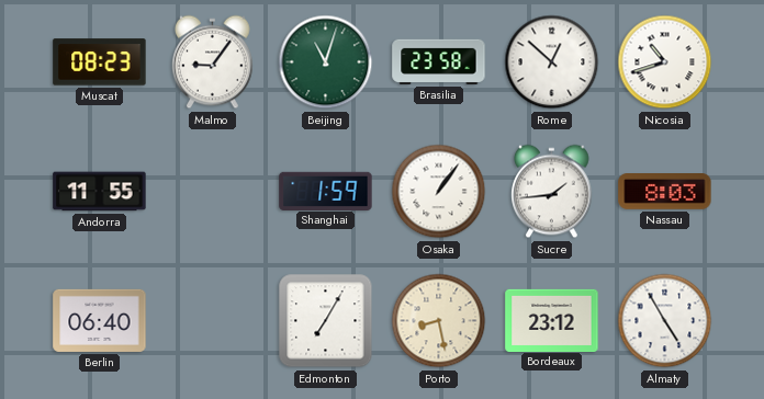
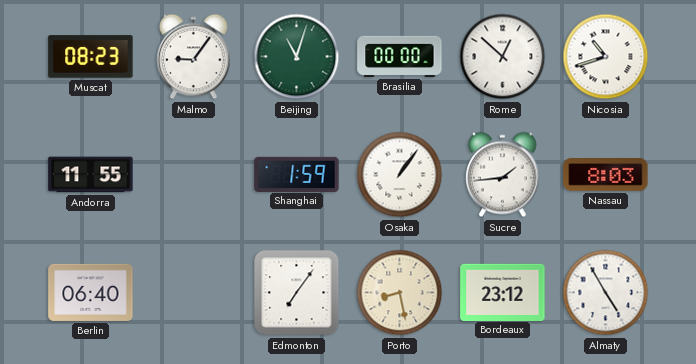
Brasilia: 23:58 -> 00:00
Edmonton: 7:05 -> 7:06
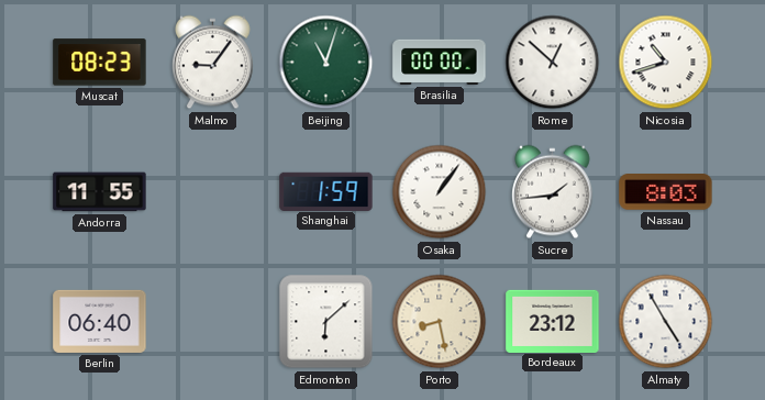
Edmonton: 7:06 -> 6:08
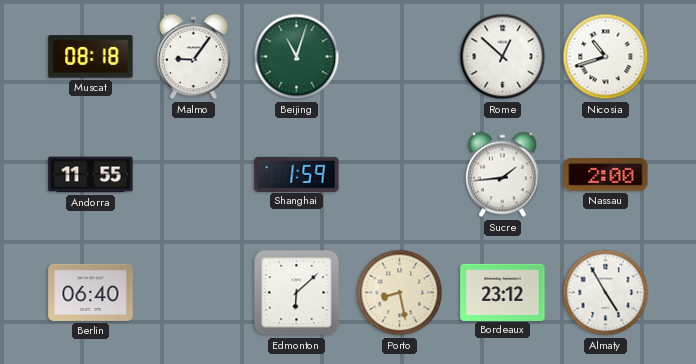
Muscat: 08:23 -> 08:18
Brasilia: 00:00 -> none
Osaka: 1:06 -> none
Nassau: 8:03 -> 2:00
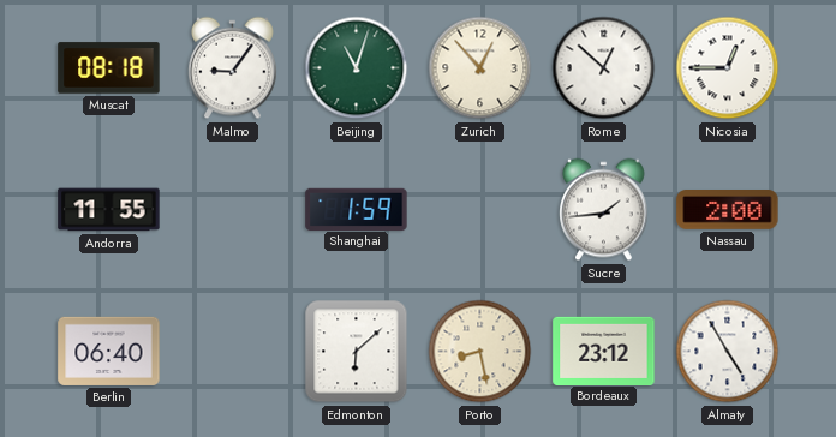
Zurich: none -> 12:53
Nicosia: 10:42 -> 12:45
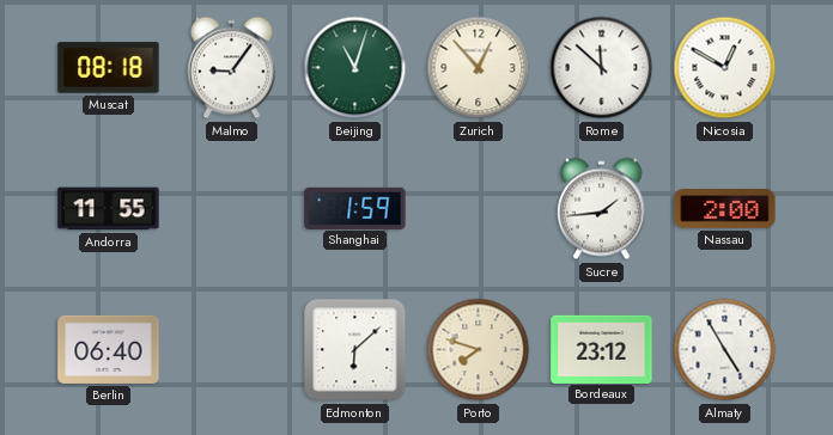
Rome: 12:52 -> 11:52
Nicosia: 12:45 -> 12:50
Porto: 8:28 -> 7:48
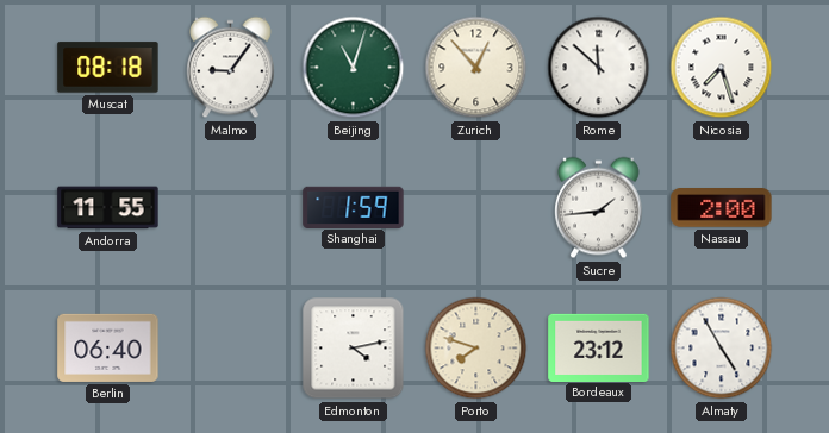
Nicosia: 12:50 -> 7:27
Edmonton: 6:08 -> 4:13
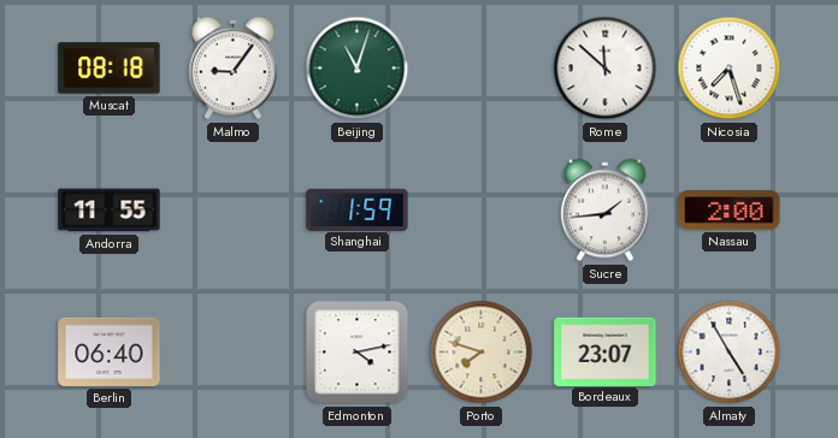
Zurich: 12:53 -> none
Bordeaux: 23:12 -> 23:07
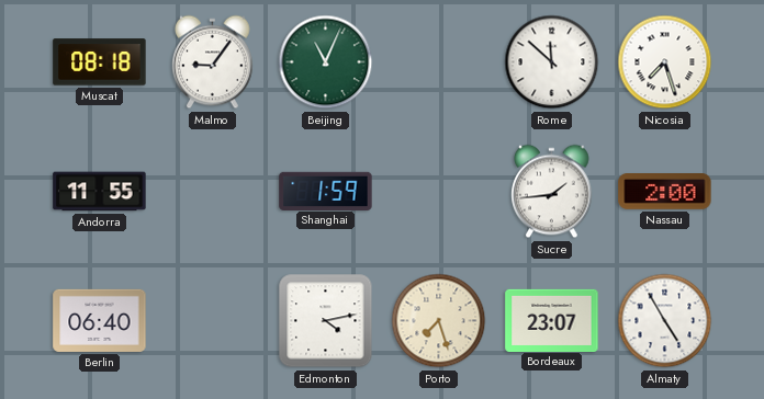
Beijing: 11:03 -> 11:04
Porto: 7:48 -> 7:27
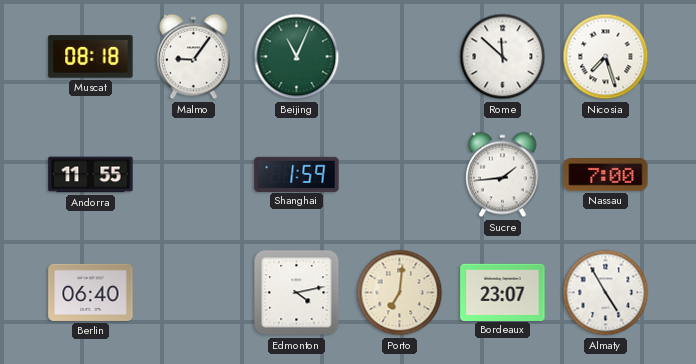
Nassau: 2:00 -> 7:00
Porto: 7:27 -> 7:01
